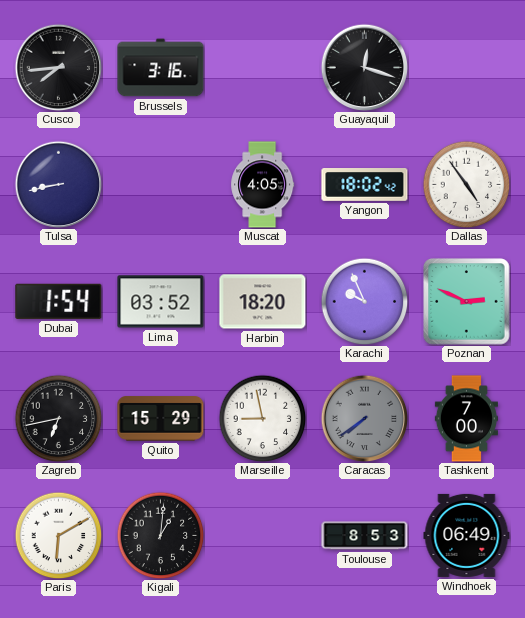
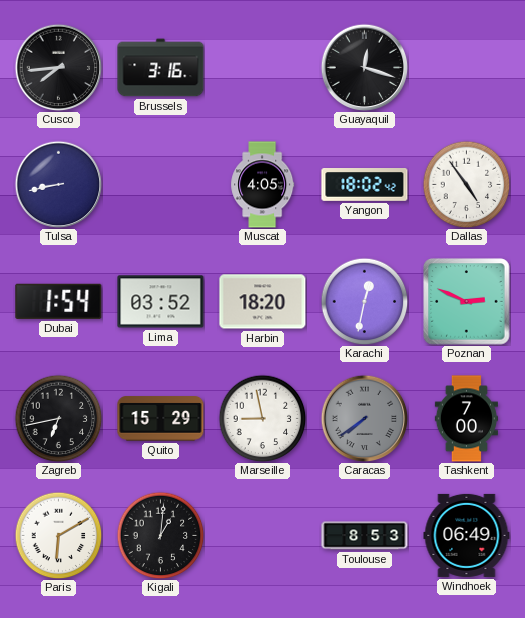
Karachi: 9:56 -> 12:32
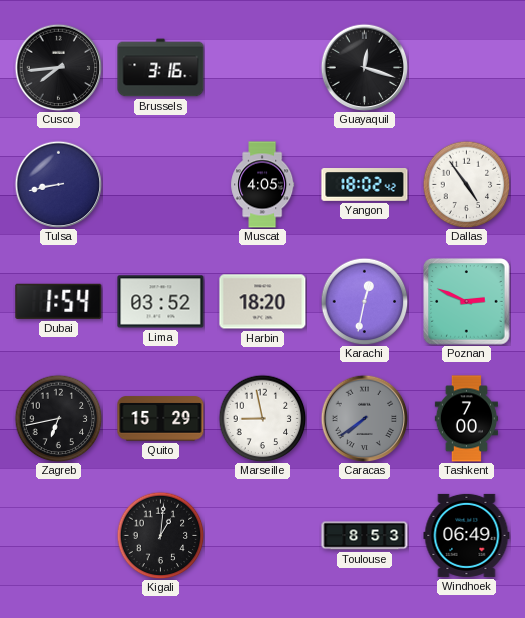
Paris: 6:10 -> none
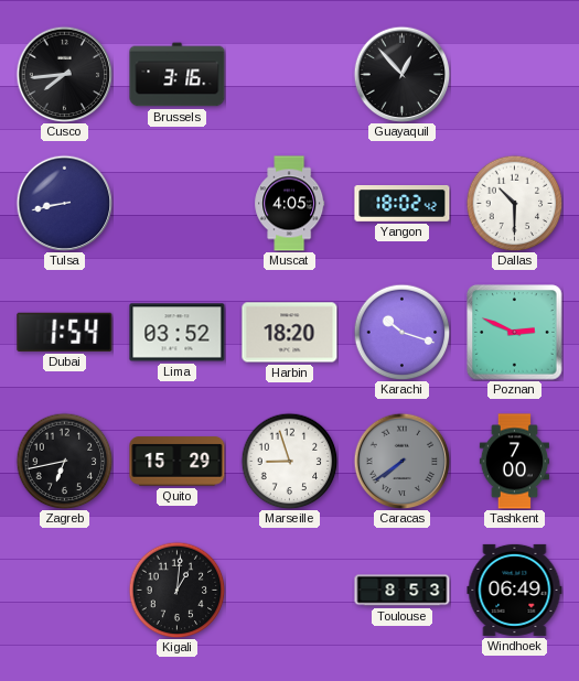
Guayaquil: 12:18 -> 12:53
Dallas: 4:54 -> 10:30
Karachi: 12:32 -> 10:18
Marseille: 8:58 -> 8:57
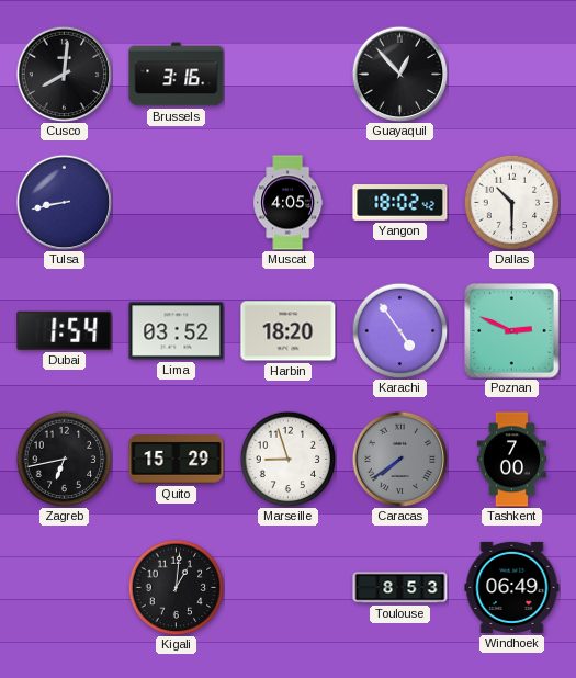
Cusco: 7:44 -> 8:01
Karachi: 10:18 -> 4:54
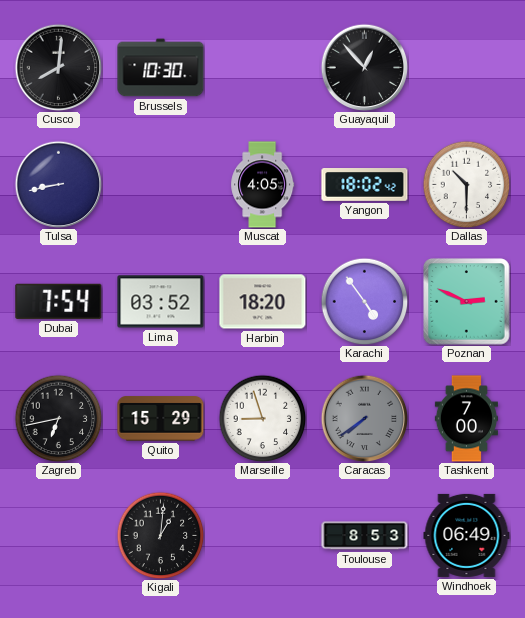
Brussels: 3:16 -> 10:30
Dubai: 1:54 -> 7:54
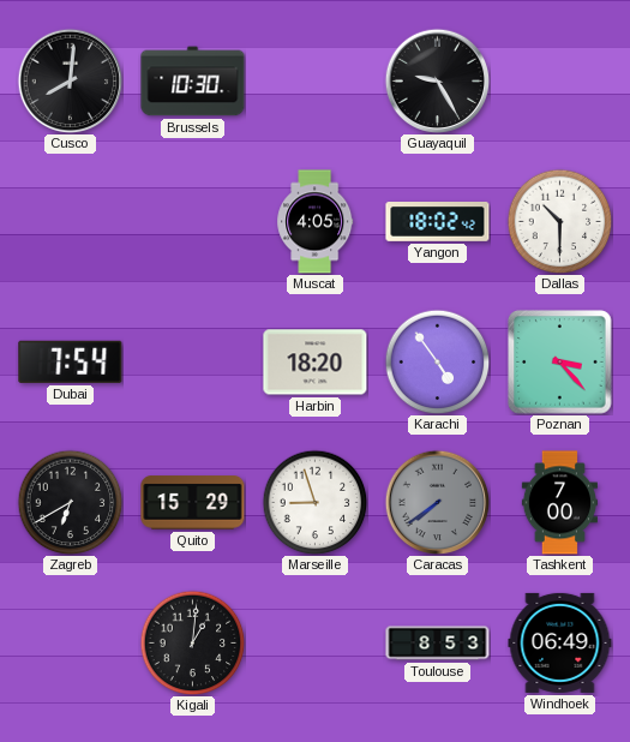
Guayaquil: 12:53 -> 9:25
Tulsa: 8:43 -> none
Lima: 03:52 -> none
Poznan: 2:49 -> 3:23
Zagreb: 6:43 -> 6:40
